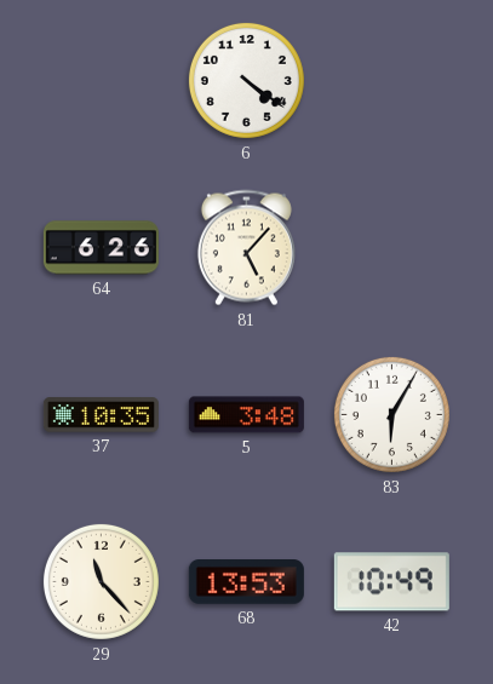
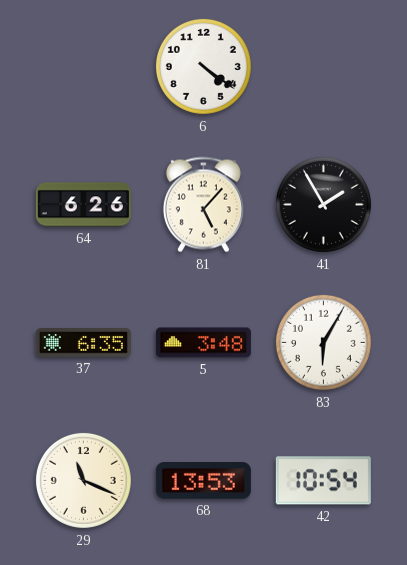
41: none -> 1:55
37: 10:35 -> 6:35
29: 11:23 -> 11:19
42: 10:49 -> 10:54
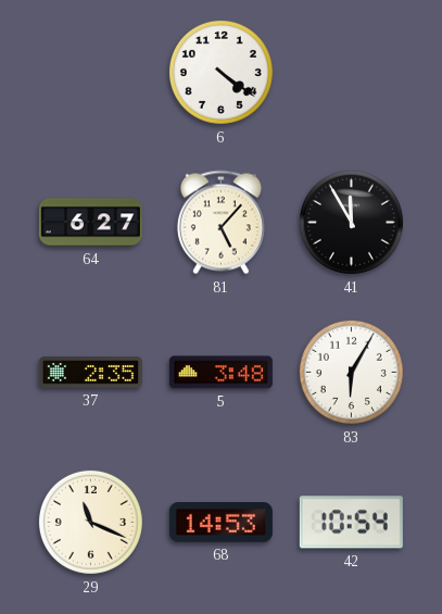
64: 6:26 -> 6:27
41: 1:55 -> 11:55
37: 6:35 -> 2:35
68: 13:53 -> 14:53
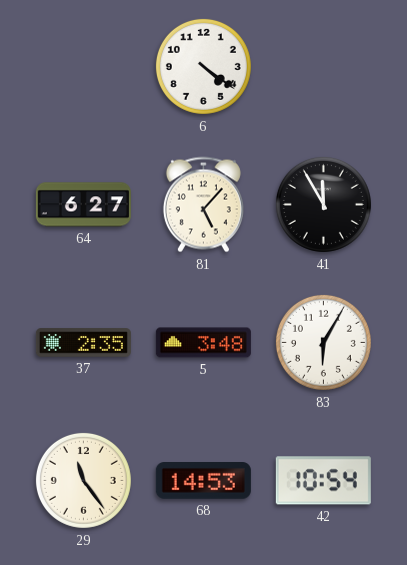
29: 11:19 -> 11:24
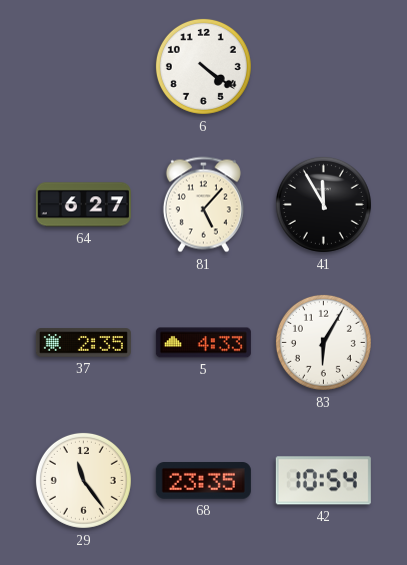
5: 3:48 -> 4:33
68: 14:53 -> 23:35
